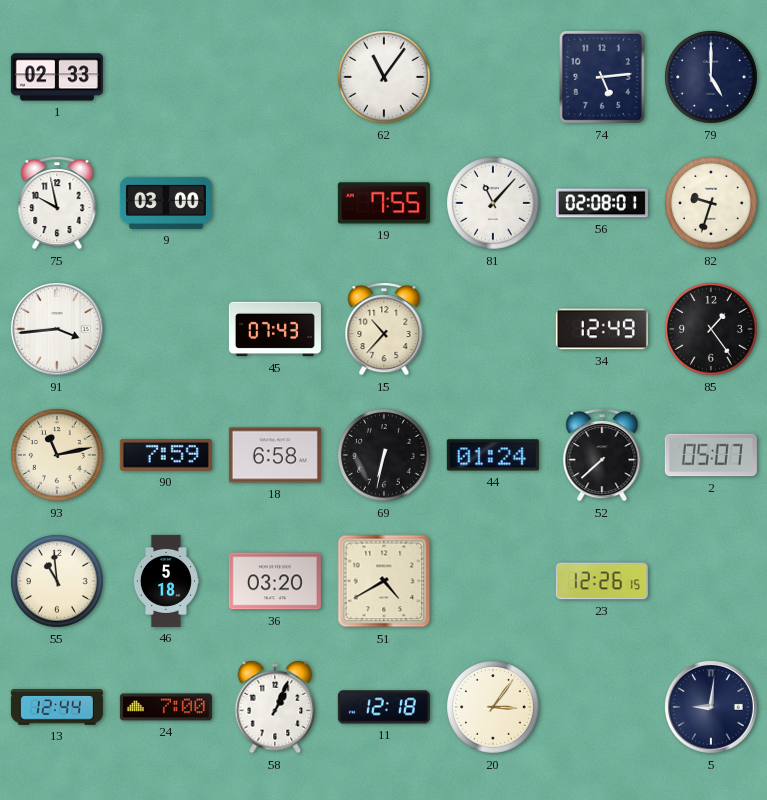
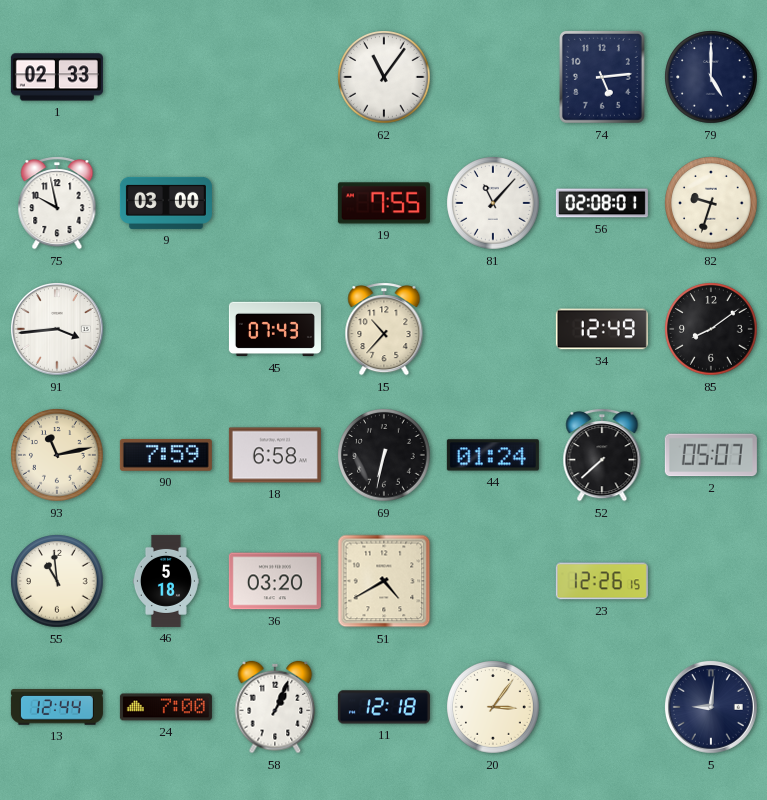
85: 1:24 -> 8:09
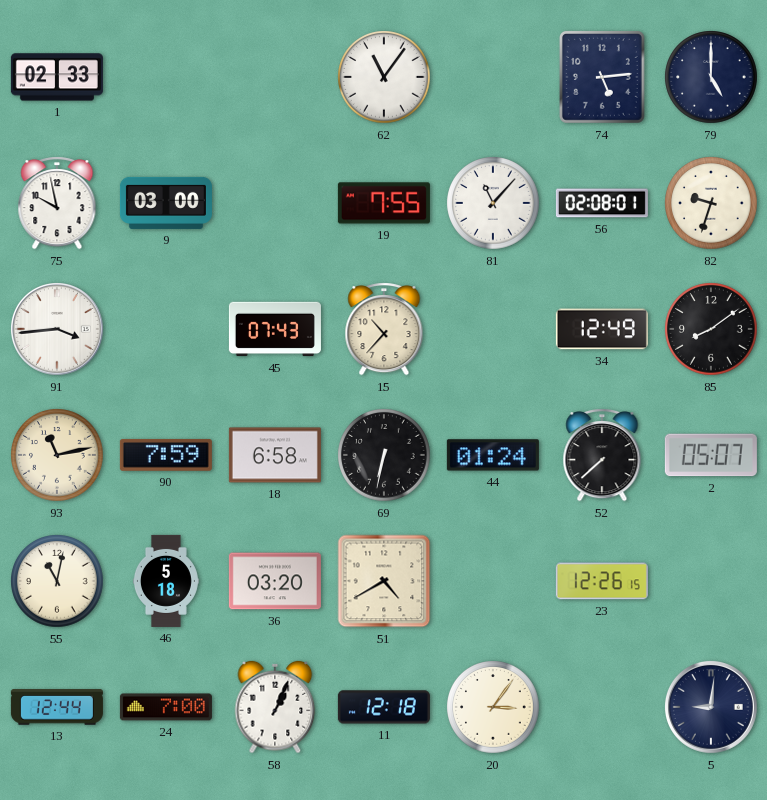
55: 10:59 -> 11:02
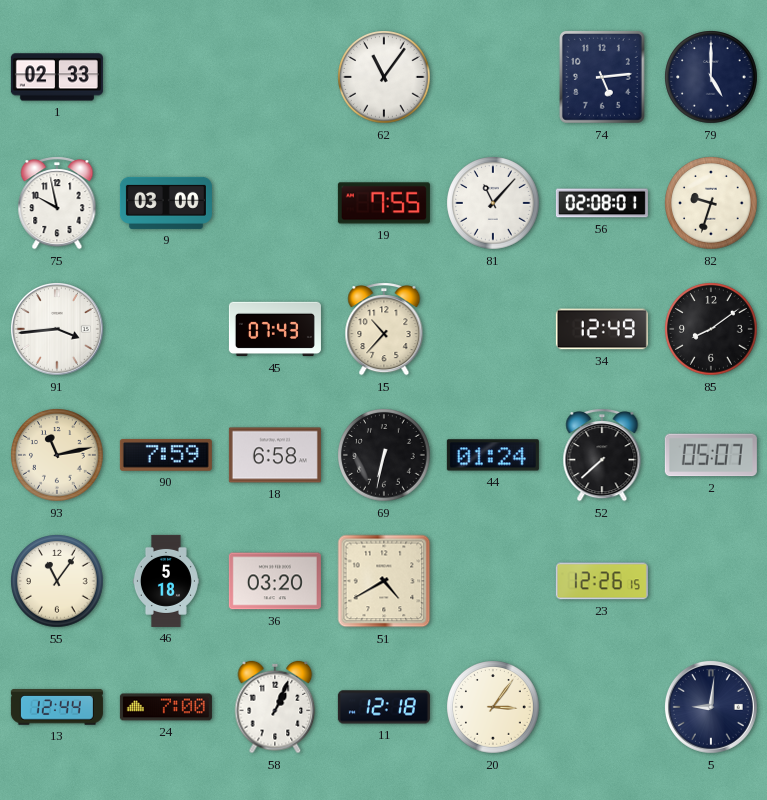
55: 11:02 -> 11:06
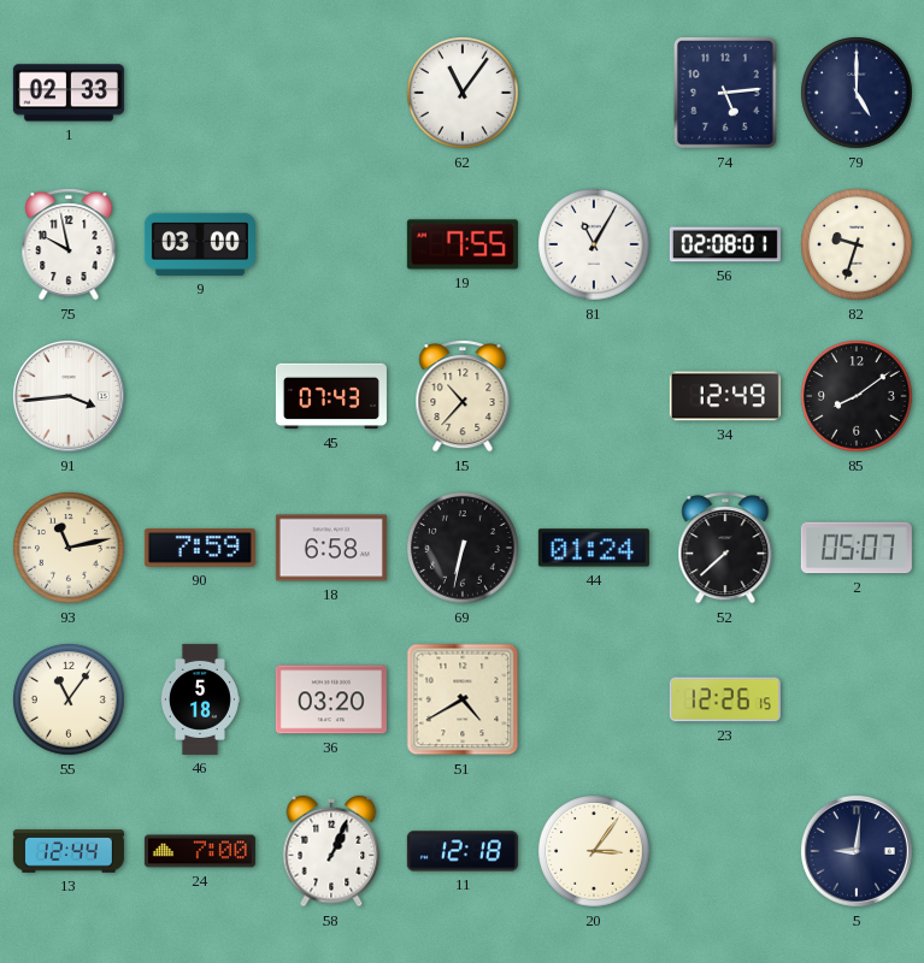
81: 11:07 -> 11:05
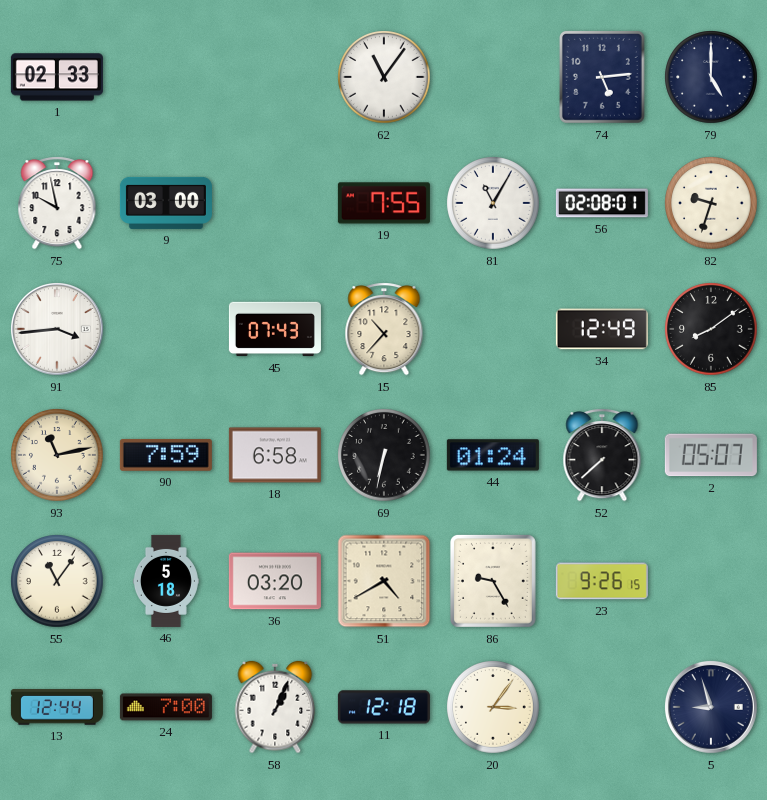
86: none -> 9:25
23: 12:26 -> 9:26
5: 9:01 -> 8:57
